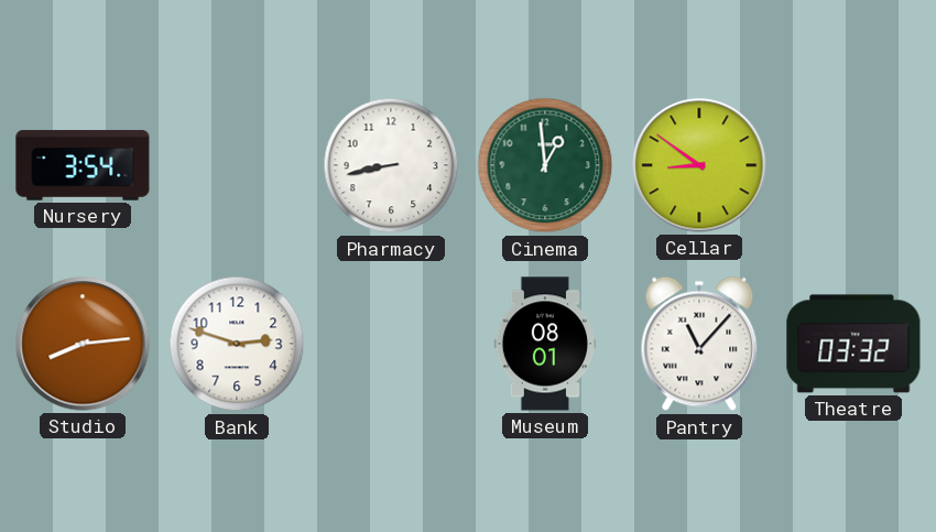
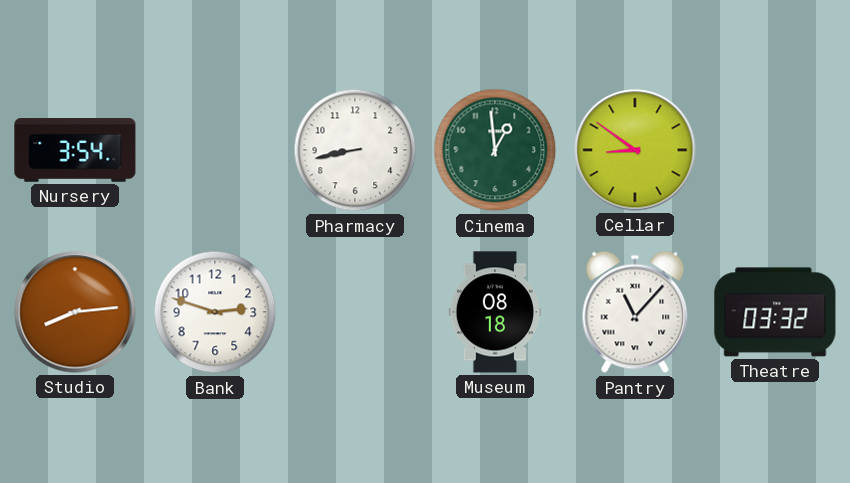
Museum: 08:01 -> 08:18
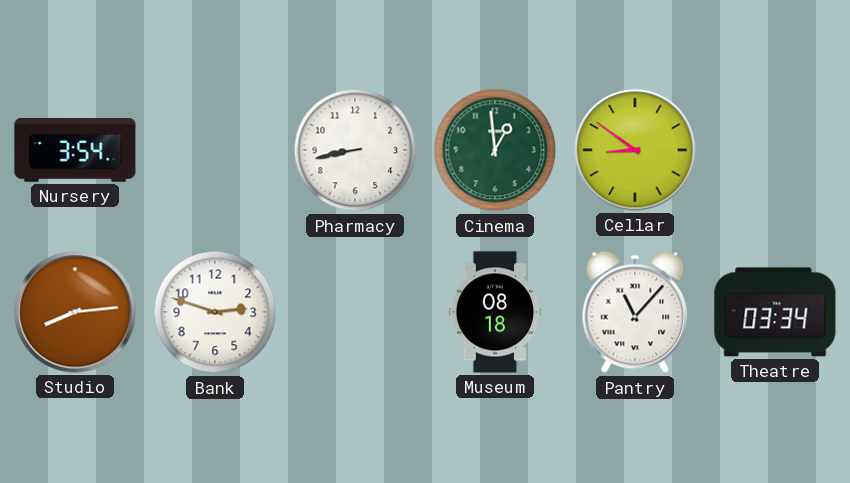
Theatre: 03:32 -> 03:34
